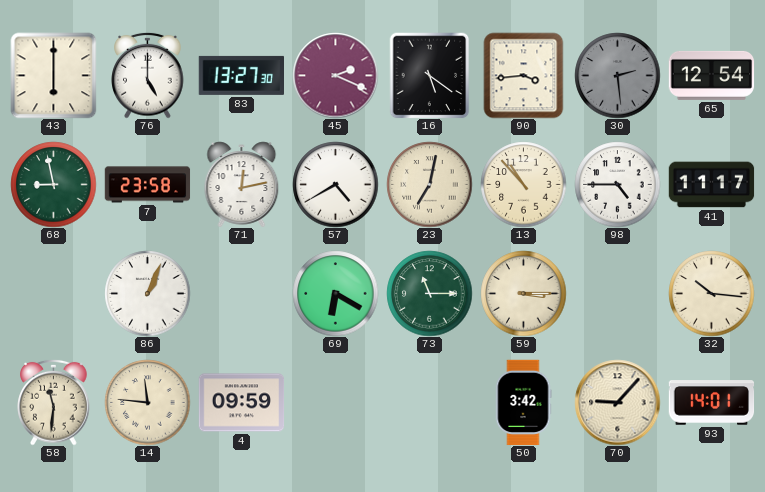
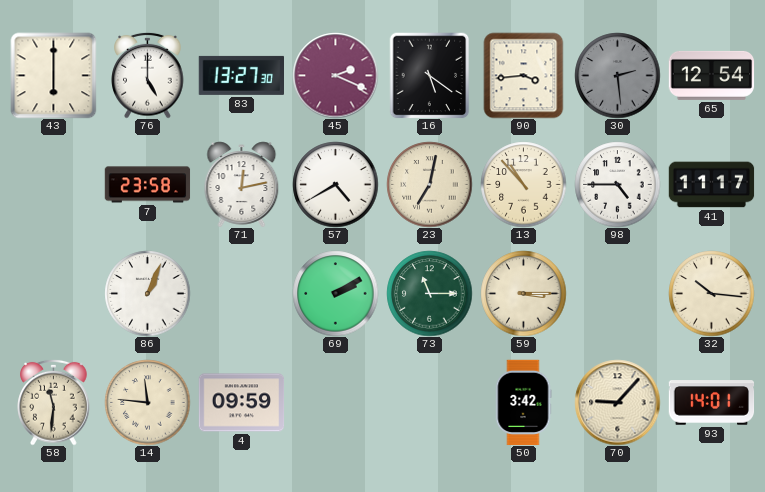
68: 8:58 -> none
69: 6:20 -> 2:10
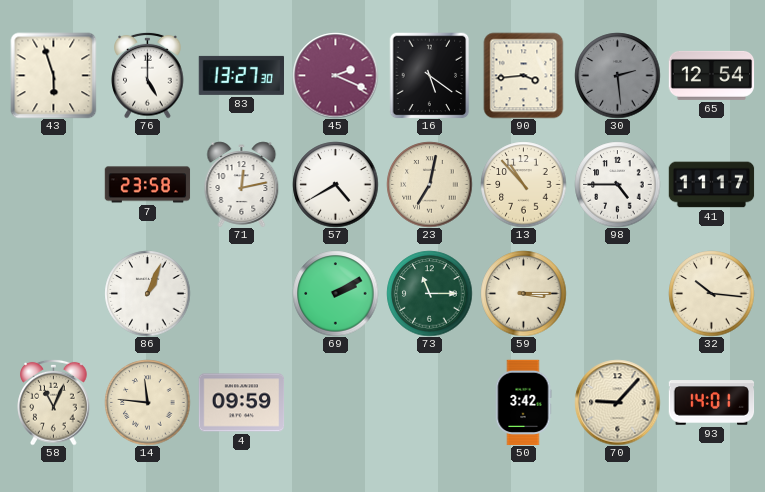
43: 6:00 -> 5:57
58: 11:31 -> 11:04
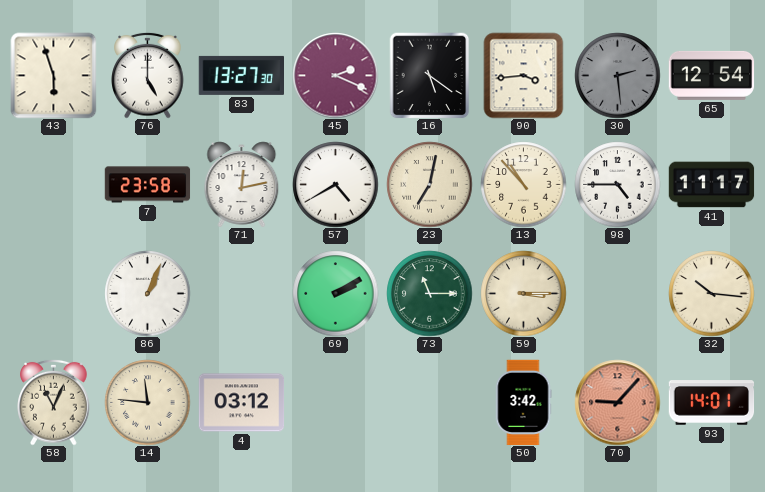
4: 09:59 -> 03:12
70 dial: cream -> salmon
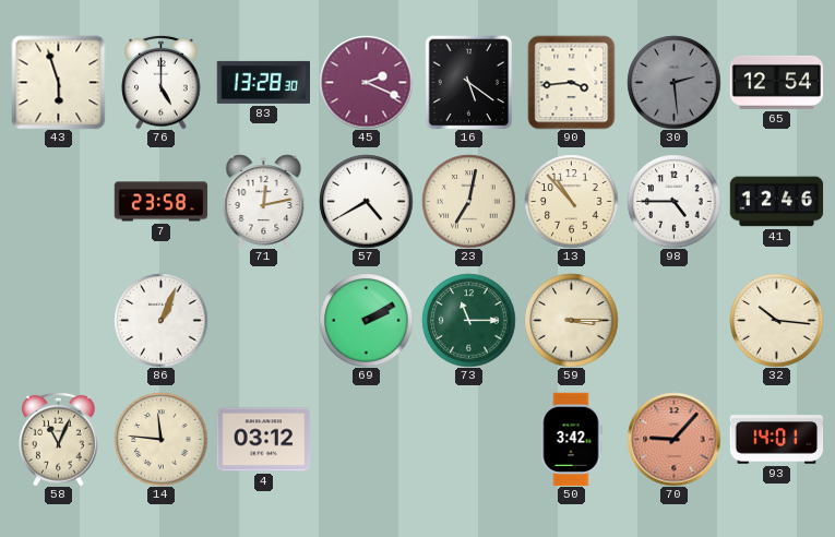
83: 13:27 -> 13:28
41: 11:17 -> 12:46
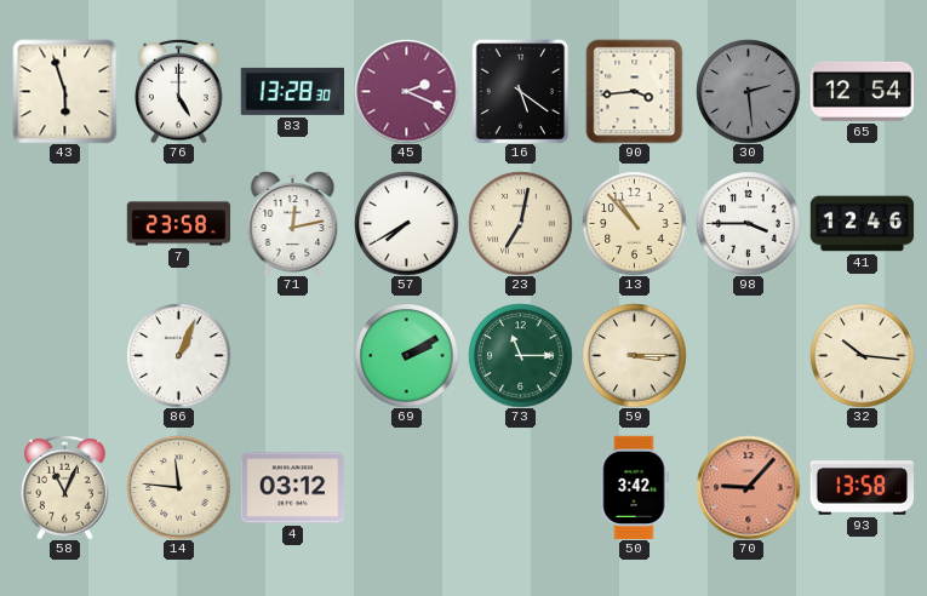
57: 4:40 -> 7:40
98: 4:45 -> 3:45
93: 14:01 -> 13:58
